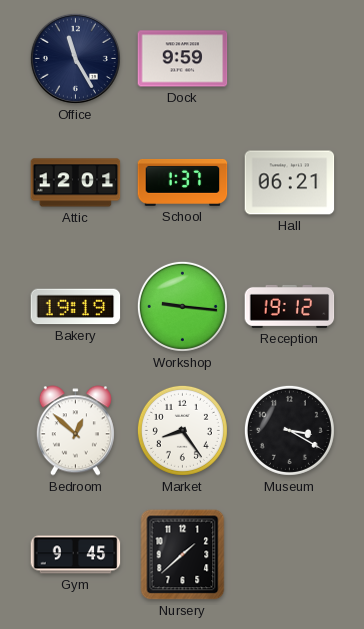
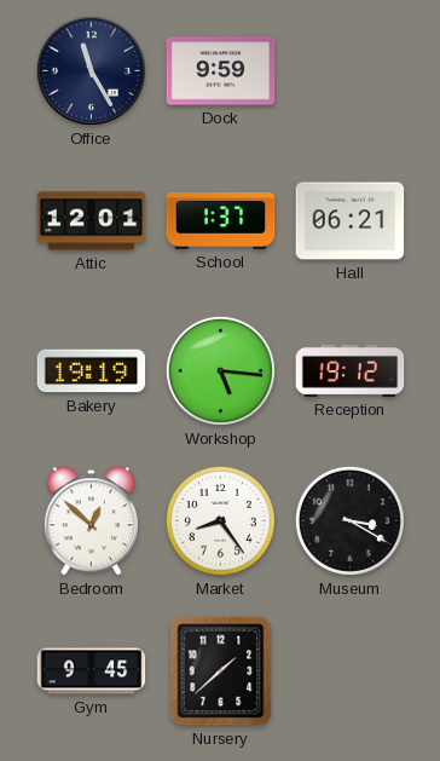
Workshop: 9:16 -> 5:16
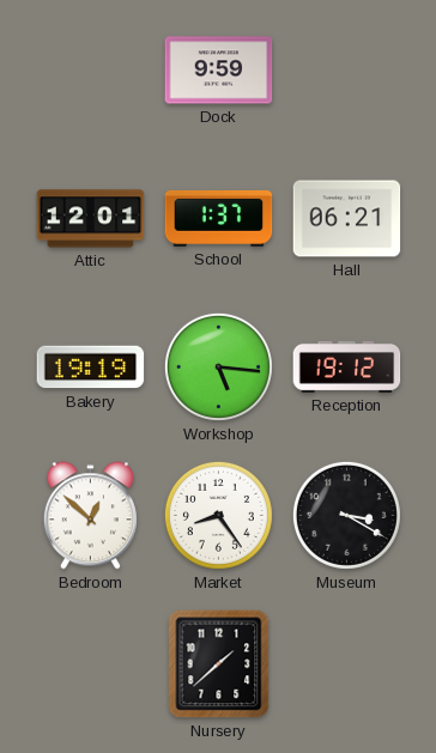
Office: 11:25 -> none
Gym: 9:45 -> none
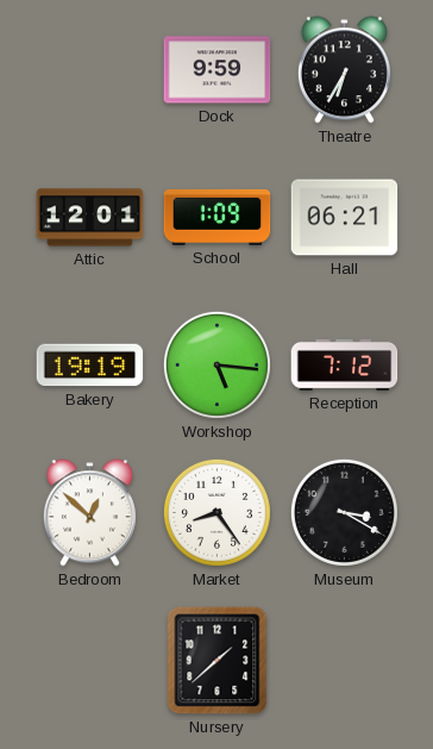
Theatre: none -> 6:35
School: 1:37 -> 1:09
Reception: 19:12 -> 7:12
